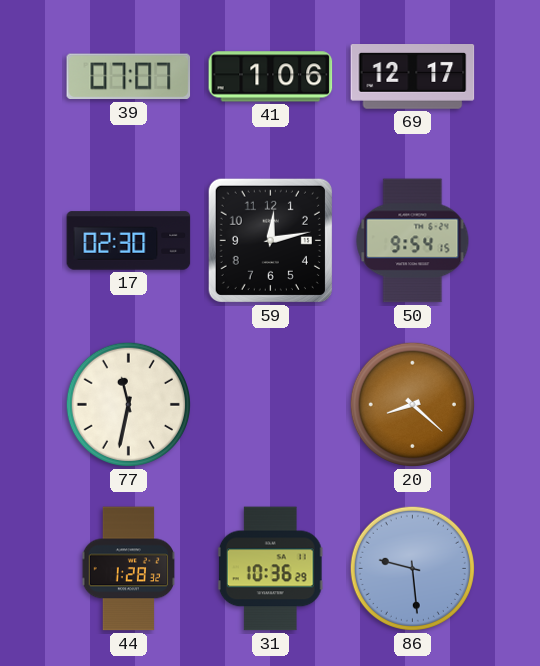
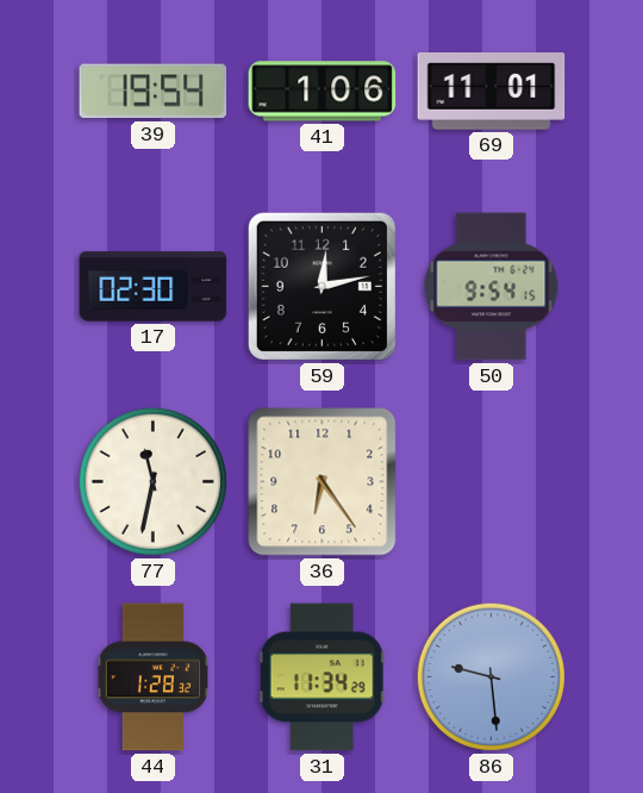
39: 07:07 -> 19:54
69: 12:17 -> 11:01
36: none -> 6:24
20: 8:22 -> none
31: 10:36 -> 11:34
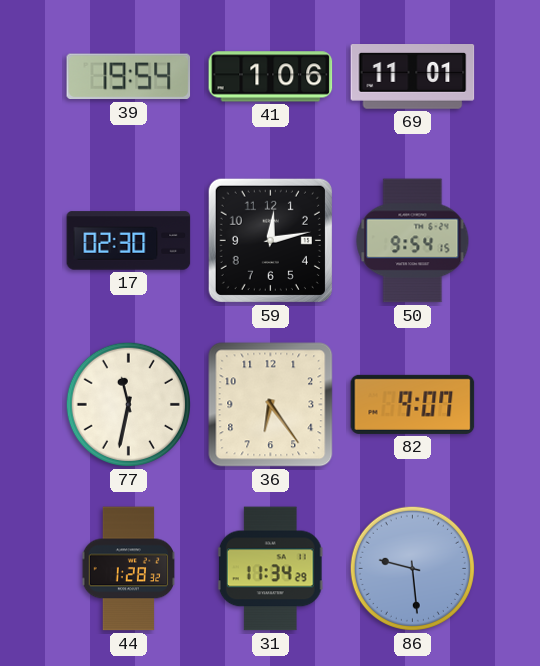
82: none -> 9:07
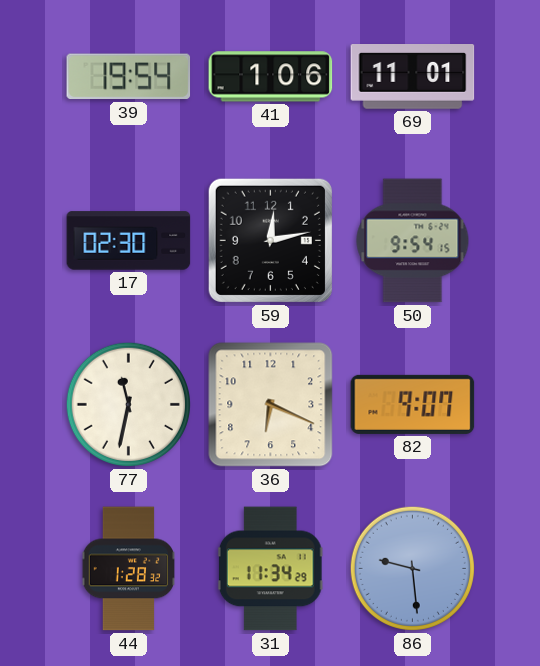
36: 6:24 -> 6:19
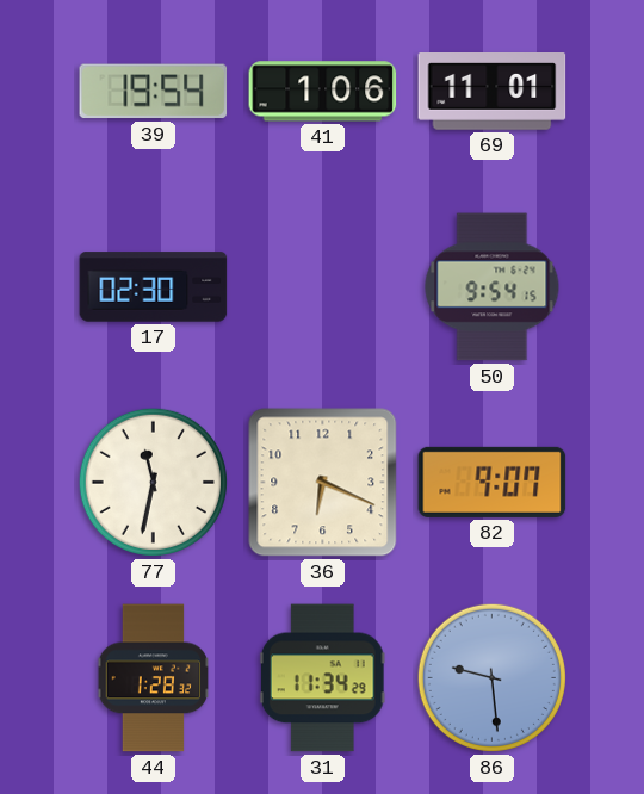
59: 12:13 -> none
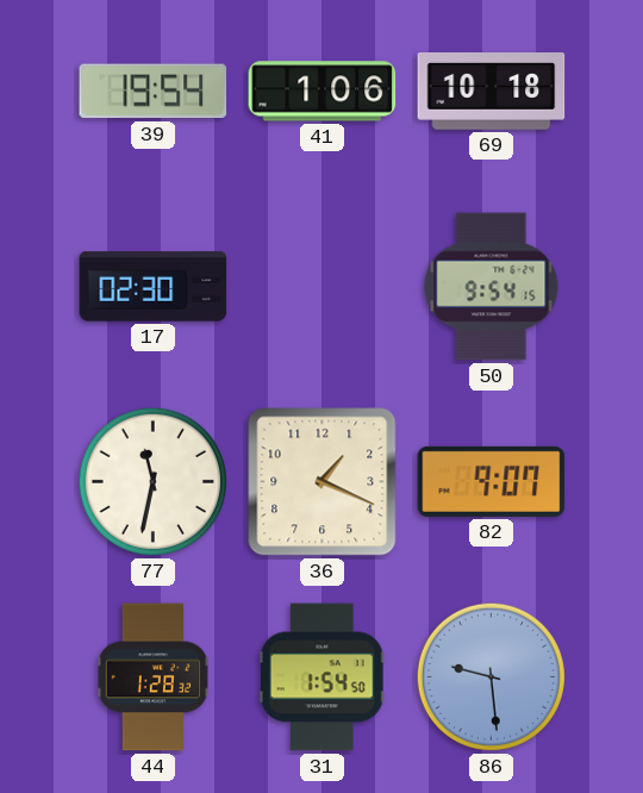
69: 11:01 -> 10:18
36: 6:19 -> 1:19
31: 11:34 -> 1:54
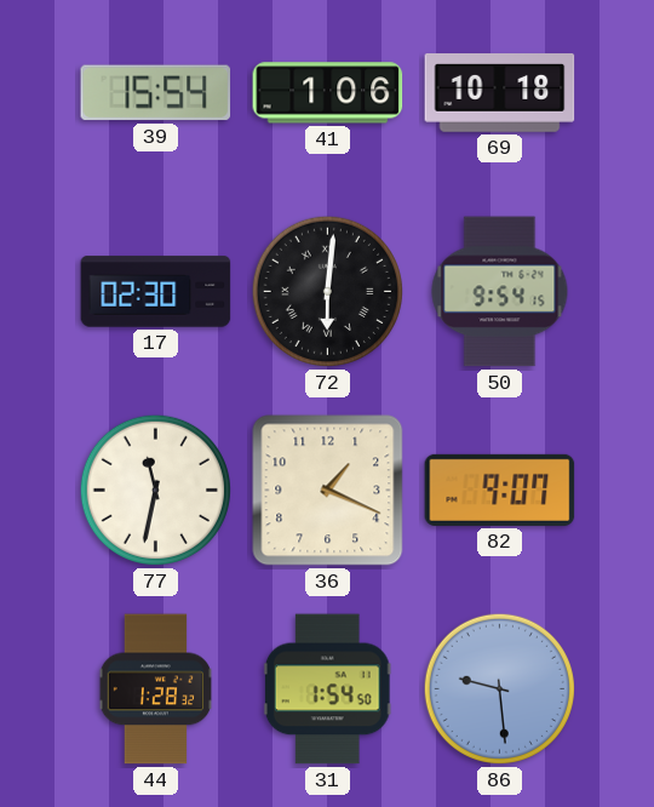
39: 19:54 -> 15:54
72: none -> 6:01
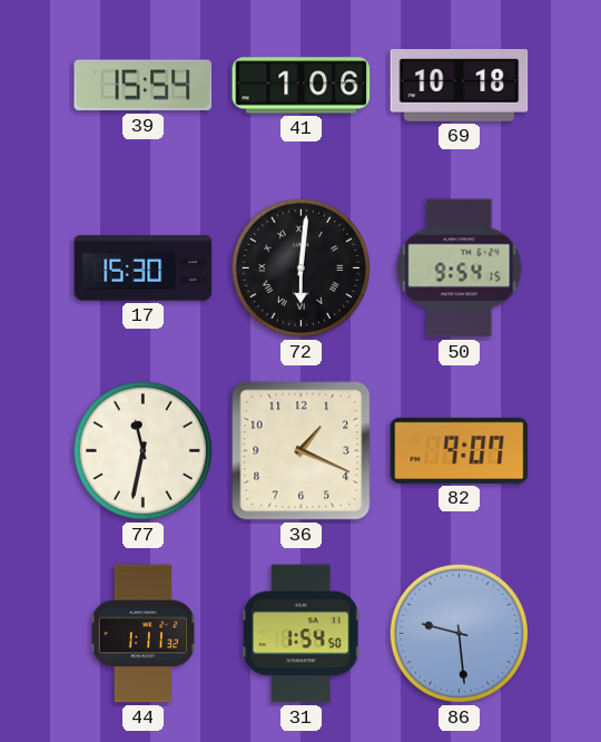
17: 02:30 -> 15:30
44: 1:28 -> 1:11
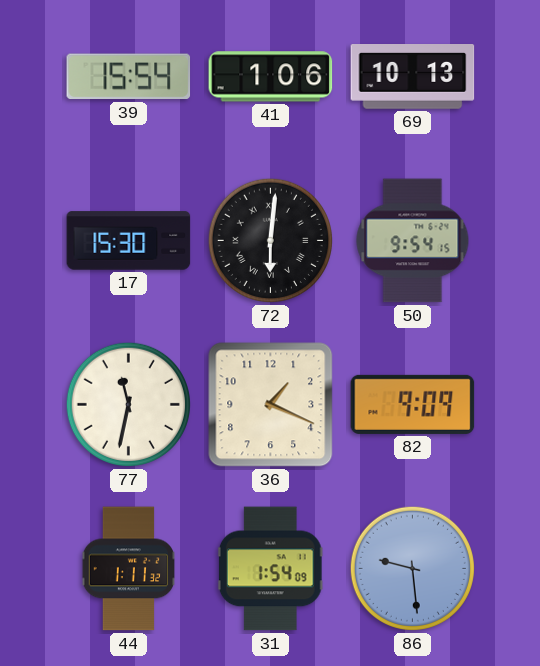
69: 10:18 -> 10:13
82: 9:07 -> 9:09
31: 1:54:50 -> 1:54:09
